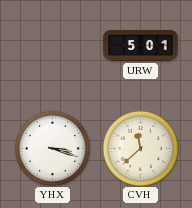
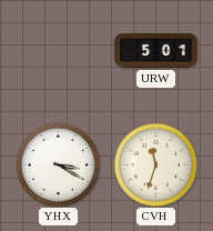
YHX: 3:18 -> 3:20
CVH: 11:38 -> 11:33
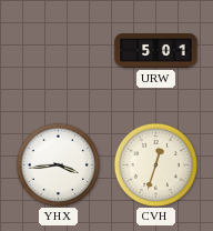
YHX: 3:20 -> 3:44
CVH: 11:33 -> 12:33
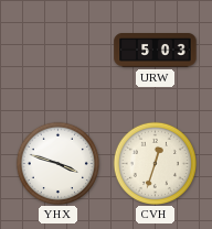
URW: 5:01 -> 5:03
YHX: 3:44 -> 3:48
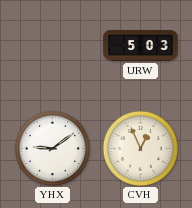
YHX: 3:48 -> 9:09
CVH: 12:33 -> 12:56
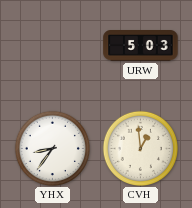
YHX: 9:09 -> 8:36
CVH: 12:56 -> 12:59
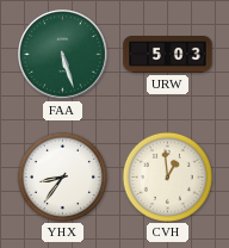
FAA: none -> 5:27
